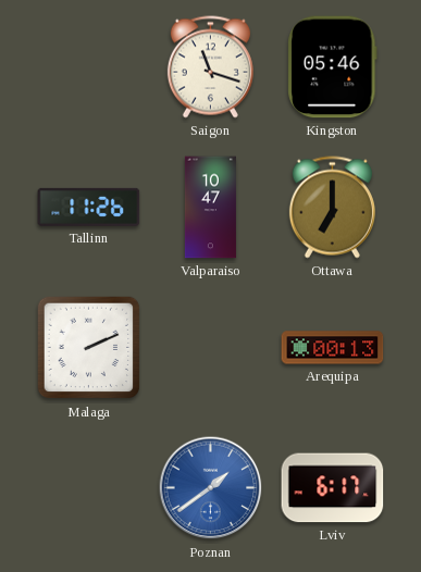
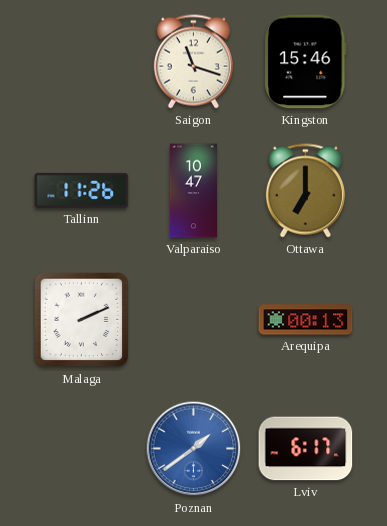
Kingston: 05:46 -> 15:46
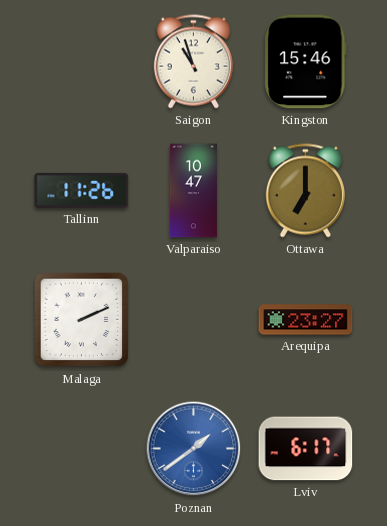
Saigon: 11:18 -> 10:57
Arequipa: 00:13 -> 23:27
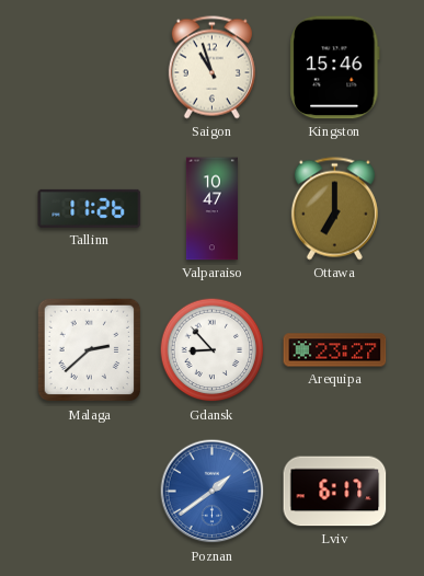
Malaga: 2:11 -> 2:38
Gdansk: none -> 8:53
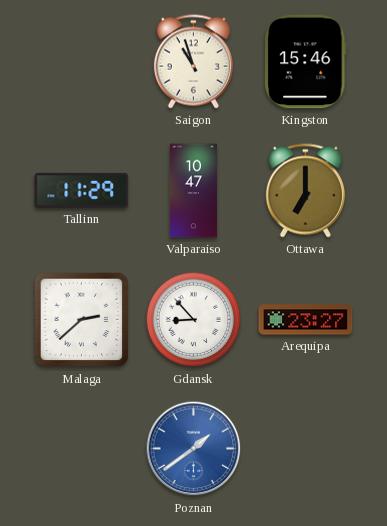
Tallinn: 11:26 -> 11:29
Lviv: 6:17 -> none
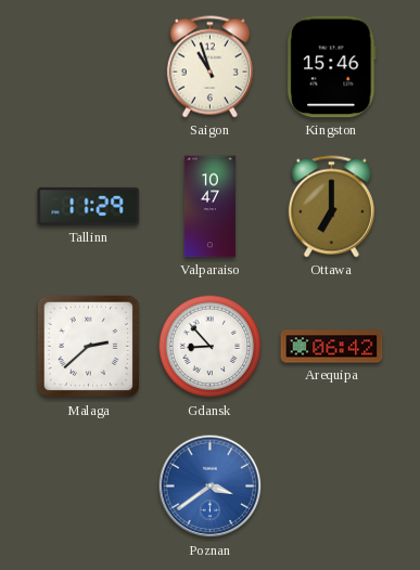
Arequipa: 23:27 -> 06:42
Poznan: 1:39 -> 3:39
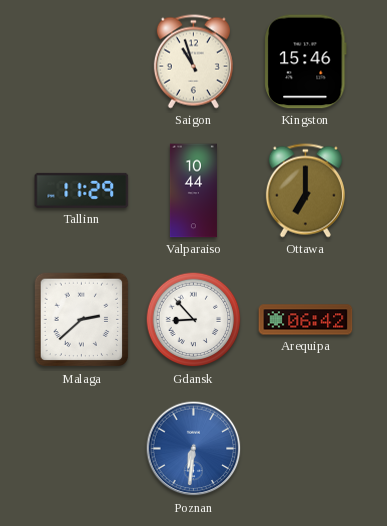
Valparaiso: 10:47 -> 10:44
Poznan: 3:39 -> 6:31
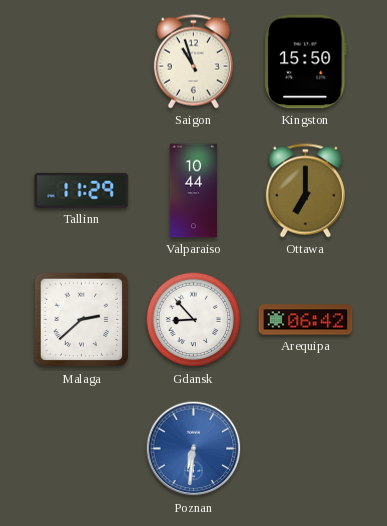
Kingston: 15:46 -> 15:50
